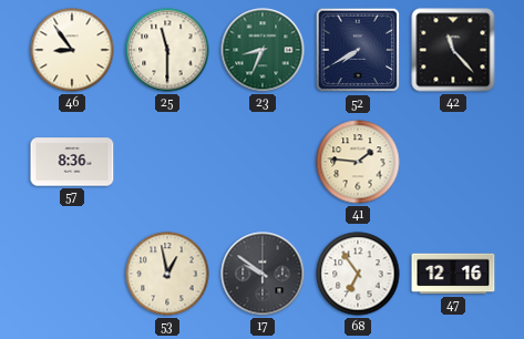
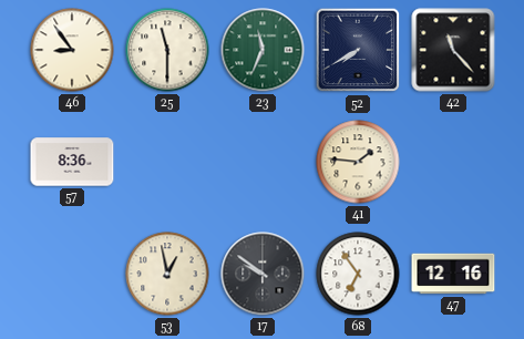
23: 8:34 -> 11:34
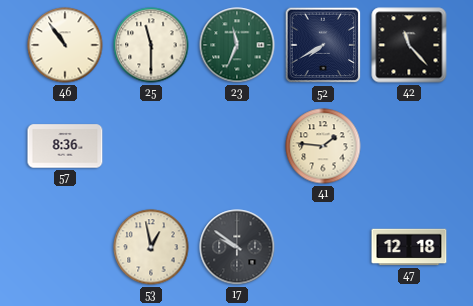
46: 8:54 -> 10:54
68: 6:54 -> none
47: 12:16 -> 12:18
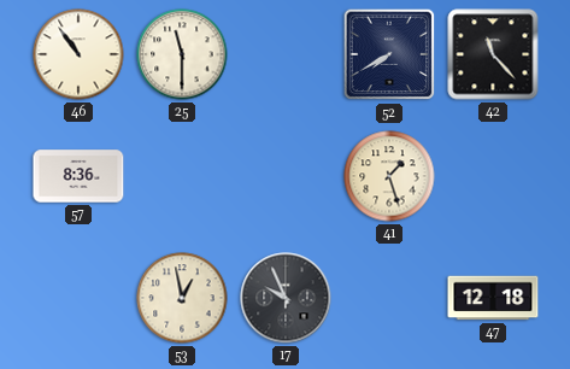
23: 11:34 -> none
41: 1:46 -> 1:27
17: 9:51 -> 9:56
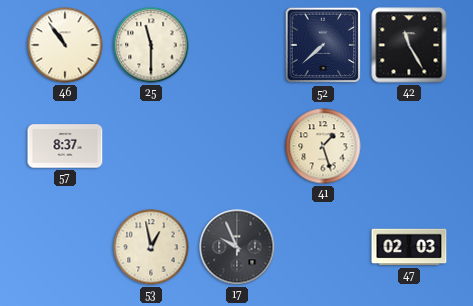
52: 7:40 -> 7:38
42: 11:23 -> 11:25
57: 8:36 -> 8:37
47: 12:18 -> 02:03
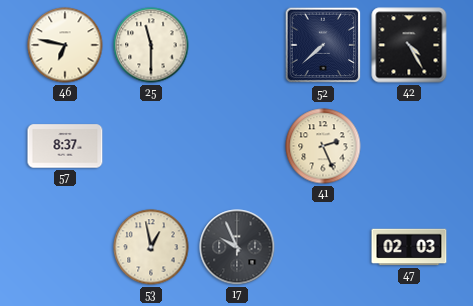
46: 10:54 -> 6:47
42: 11:25 -> 4:25
41: 1:27 -> 2:26
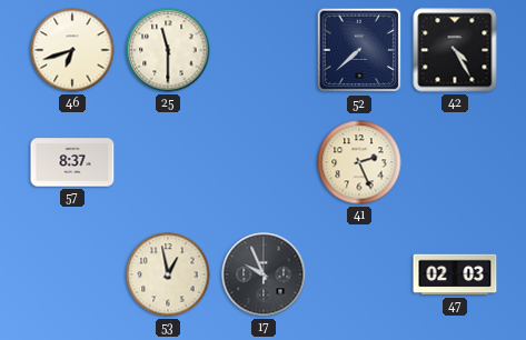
46: 6:47 -> 6:42
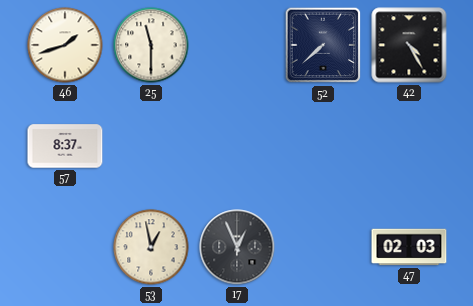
46: 6:42 -> 1:42
41: 2:26 -> none
17: 9:56 -> 12:56
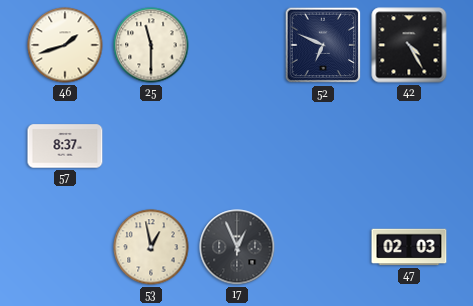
52: 7:38 -> 6:49
